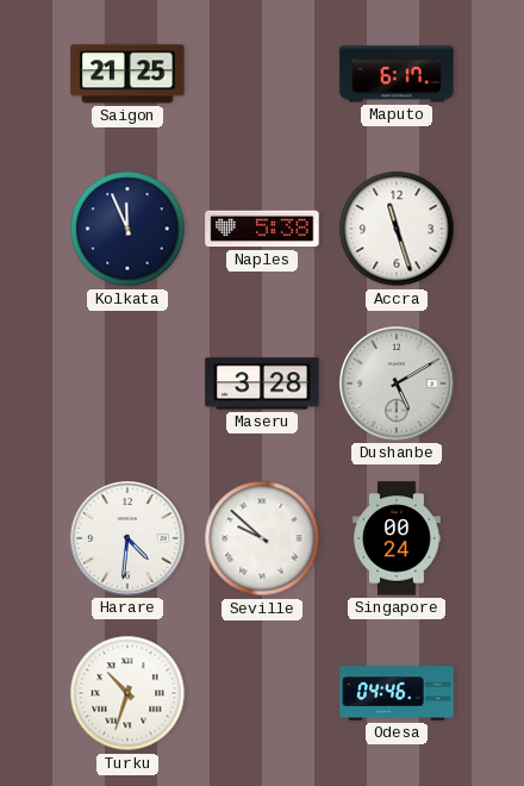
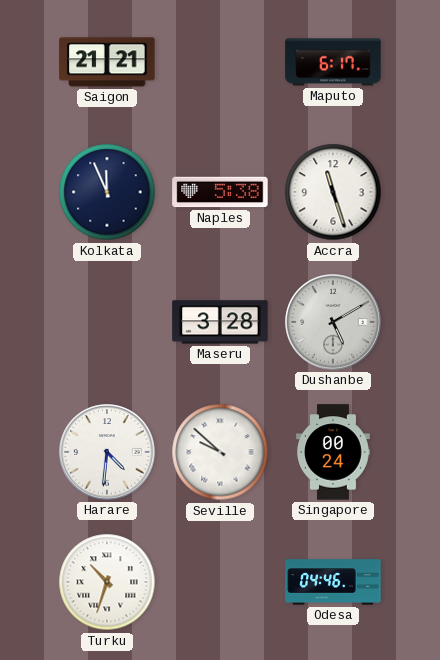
Saigon: 21:25 -> 21:21
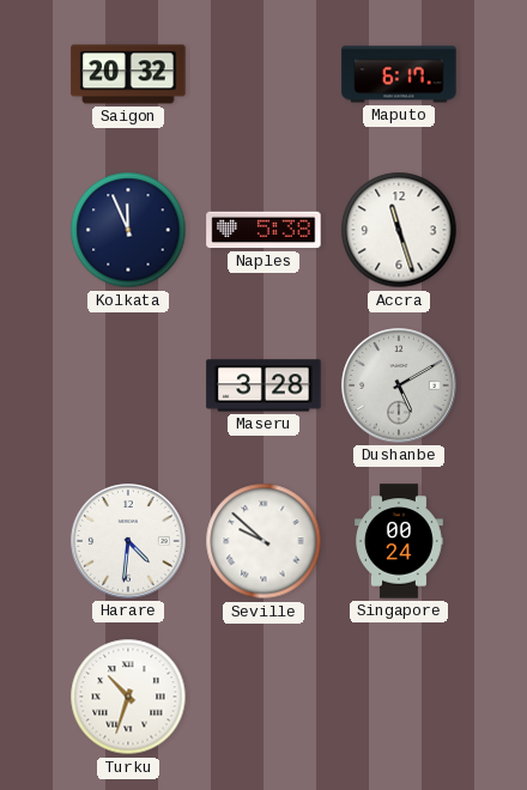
Saigon: 21:21 -> 20:32
Odesa: 04:46 -> none
